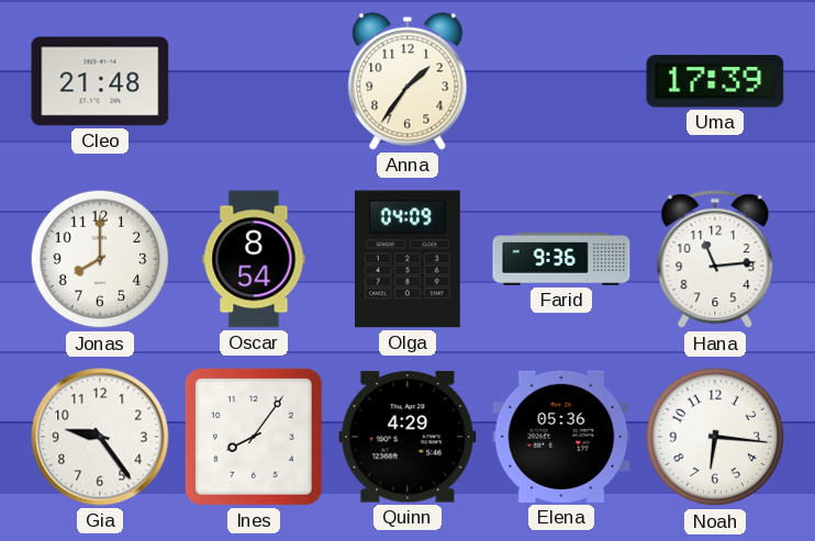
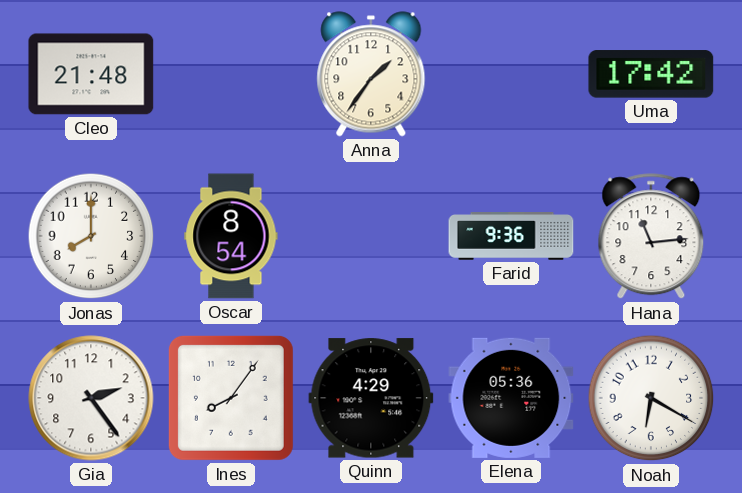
Uma: 17:39 -> 17:42
Olga: 04:09 -> none
Gia: 9:24 -> 2:24
Noah: 6:16 -> 6:20
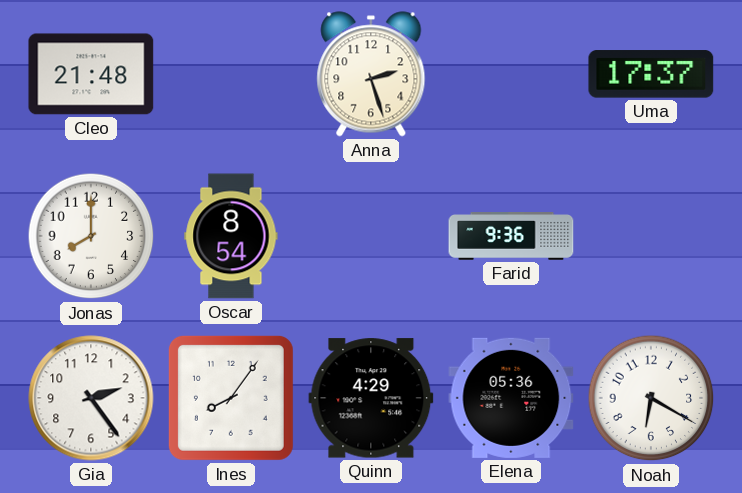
Anna: 1:36 -> 2:27
Uma: 17:42 -> 17:37
Hana: 11:14 -> none
